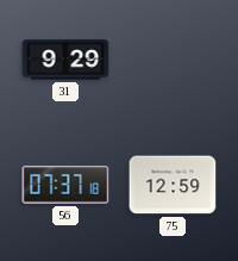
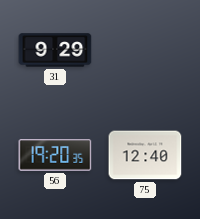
56: 07:37 -> 19:20
75: 12:59 -> 12:40
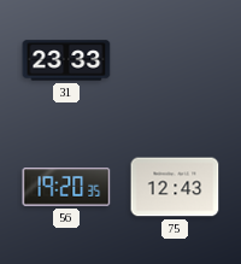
31: 9:29 -> 23:33
75: 12:40 -> 12:43
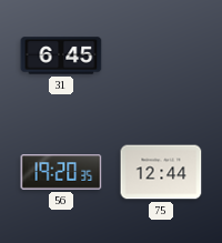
31: 23:33 -> 6:45
75: 12:43 -> 12:44
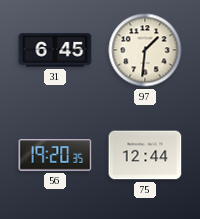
97: none -> 1:31
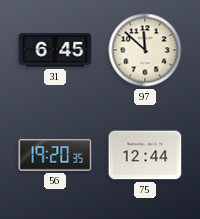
97: 1:31 -> 11:52
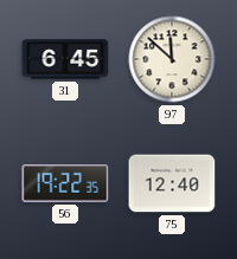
56: 19:20 -> 19:22
75: 12:44 -> 12:40
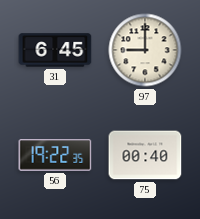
97: 11:52 -> 9:00
75: 12:40 -> 00:40
